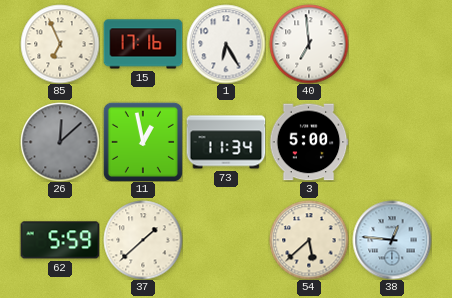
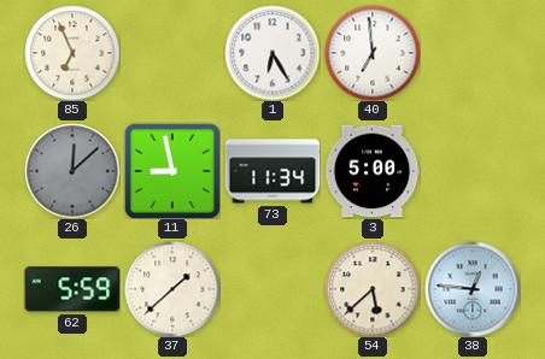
15: 17:16 -> none
11: 12:58 -> 8:58
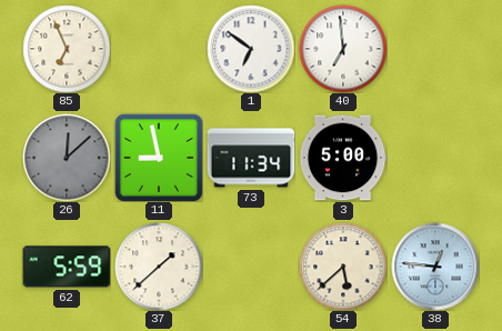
1: 6:25 -> 6:51
